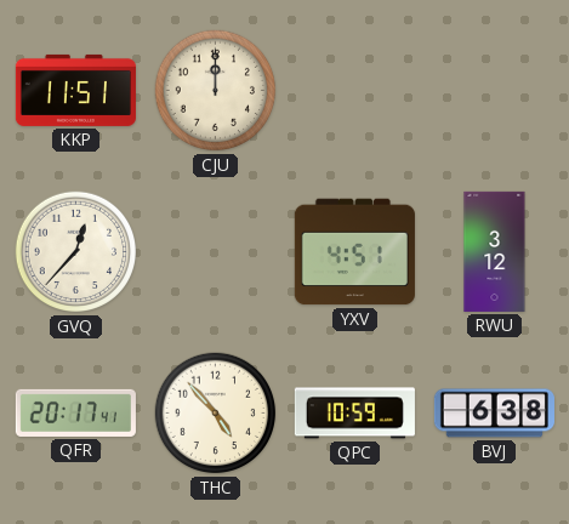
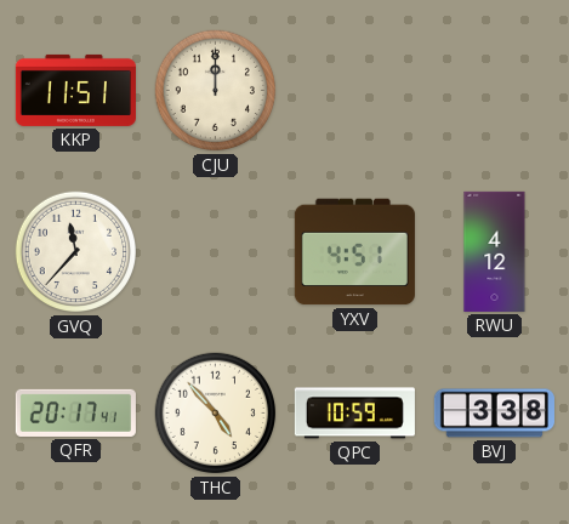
GVQ: 12:37 -> 11:37
RWU: 3:12 -> 4:12
BVJ: 6:38 -> 3:38
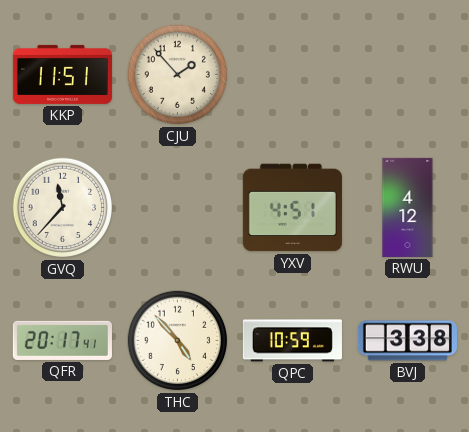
CJU: 12:00 -> 1:53
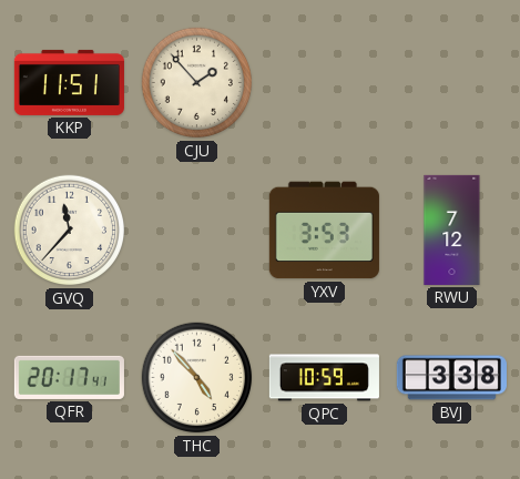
YXV: 4:51 -> 3:53
RWU: 4:12 -> 7:12
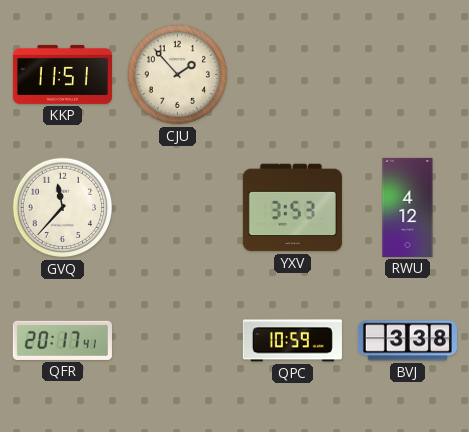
RWU: 7:12 -> 4:12
THC: 4:53 -> none
